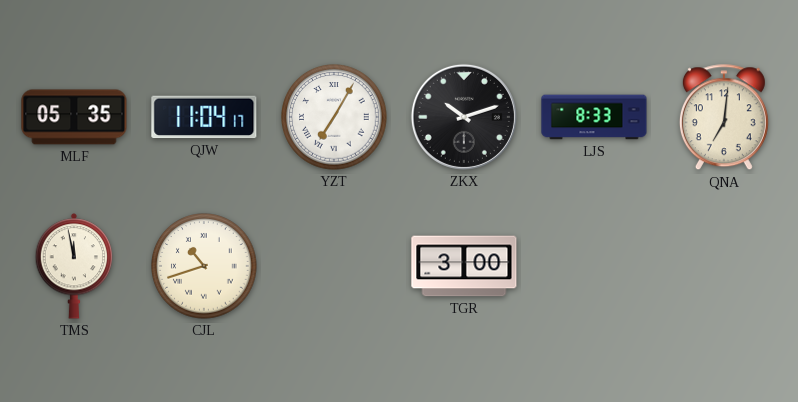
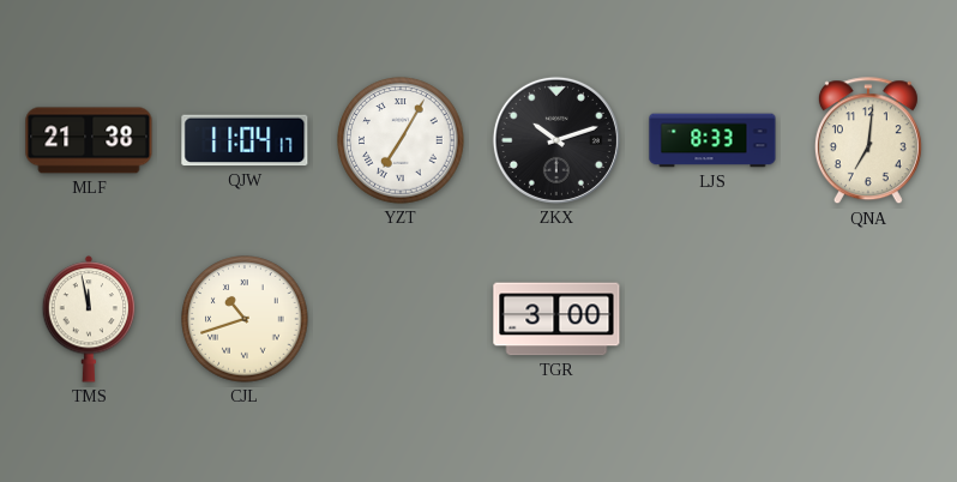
MLF: 05:35 -> 21:38
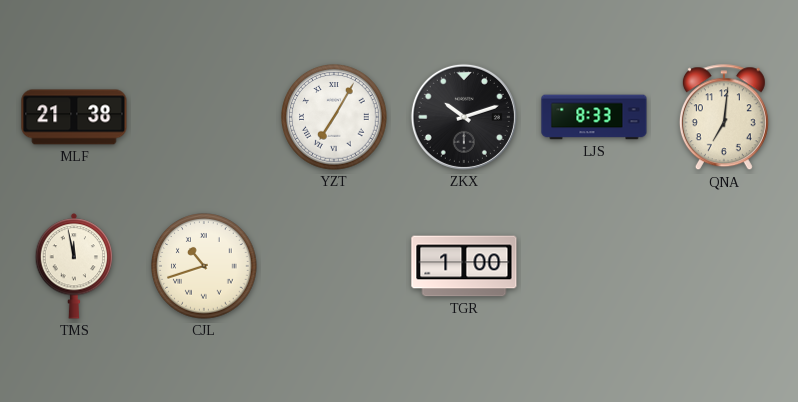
QJW: 11:04 -> none
TGR: 3:00 -> 1:00
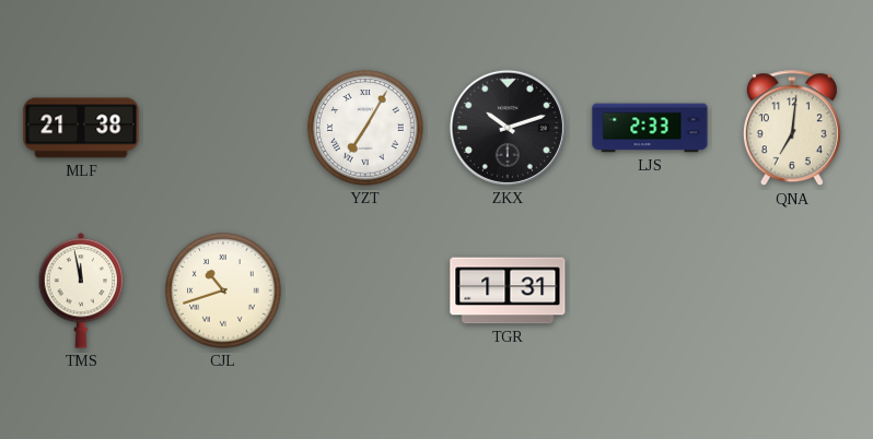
LJS: 8:33 -> 2:33
TGR: 1:00 -> 1:31
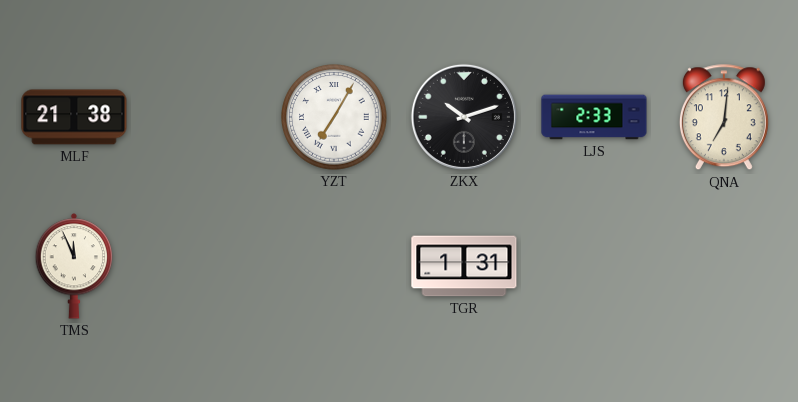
TMS: 11:58 -> 11:56
CJL: 10:42 -> none
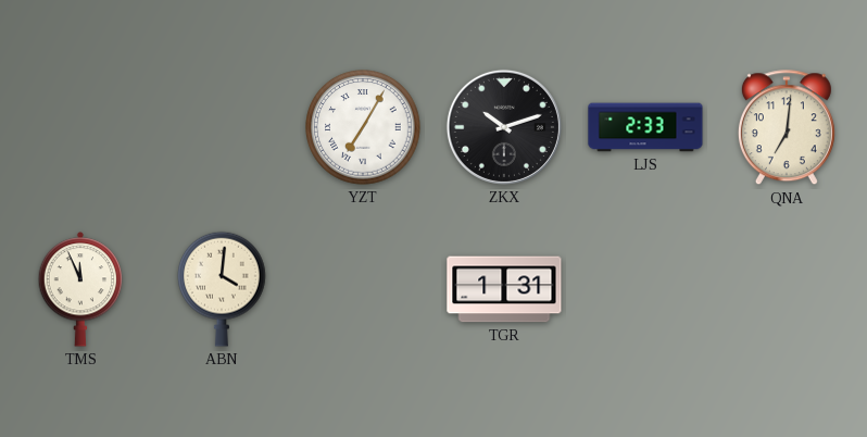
MLF: 21:38 -> none
ABN: none -> 4:01
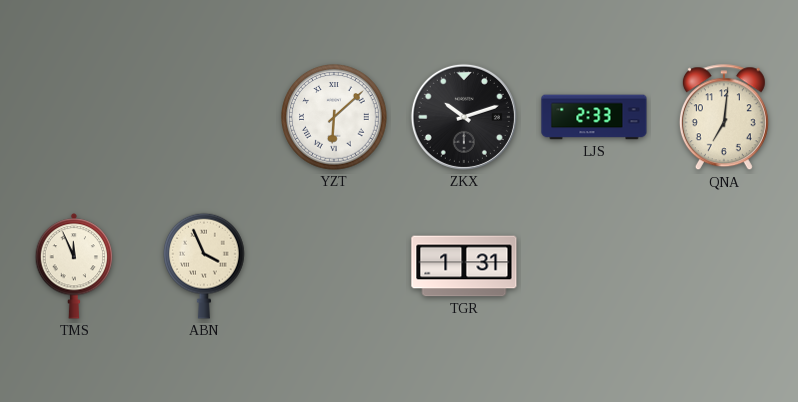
YZT: 7:05 -> 6:08
ABN: 4:01 -> 3:56
